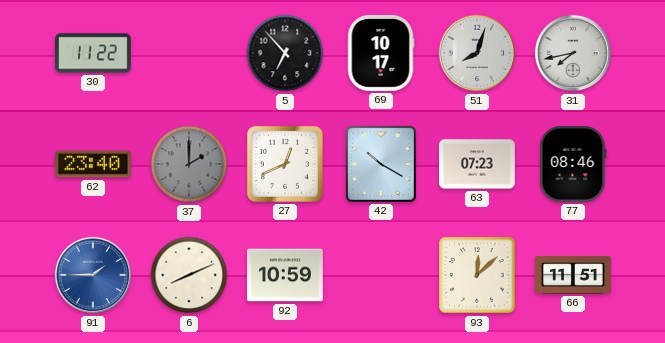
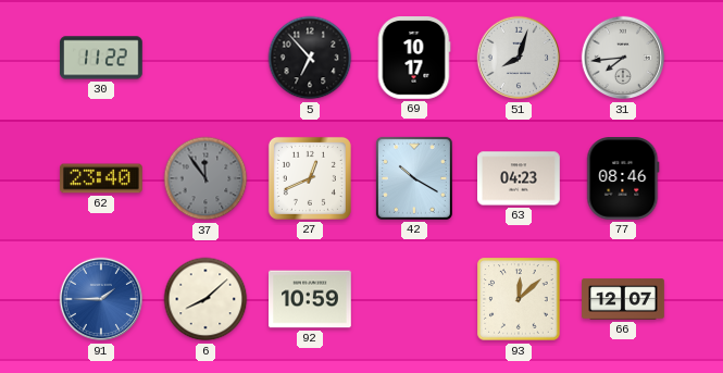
31: 7:43 -> 7:44
37: 2:00 -> 11:54
63: 07:23 -> 04:23
6: 8:11 -> 8:08
66: 11:51 -> 12:07
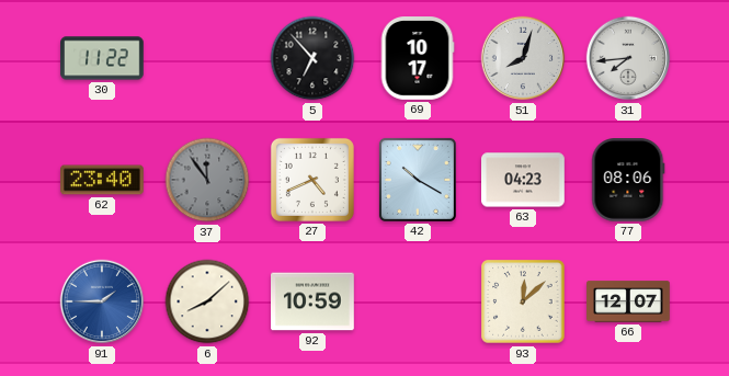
27: 12:41 -> 4:41
77: 08:46 -> 08:06
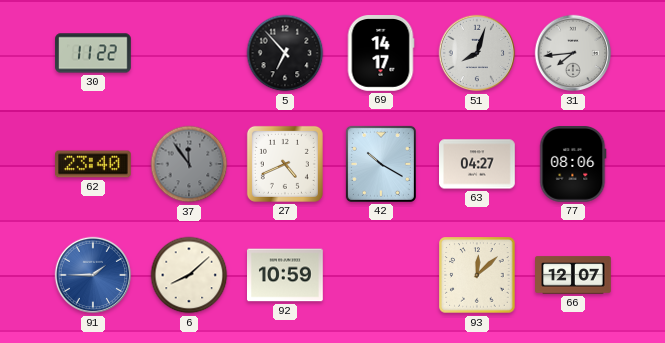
69: 10:17 -> 14:17
63: 04:23 -> 04:27
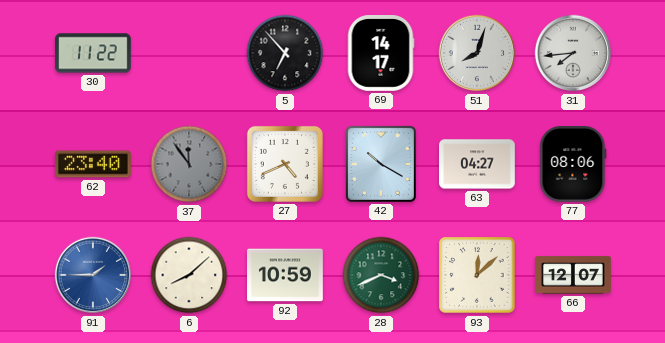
28: none -> 3:41
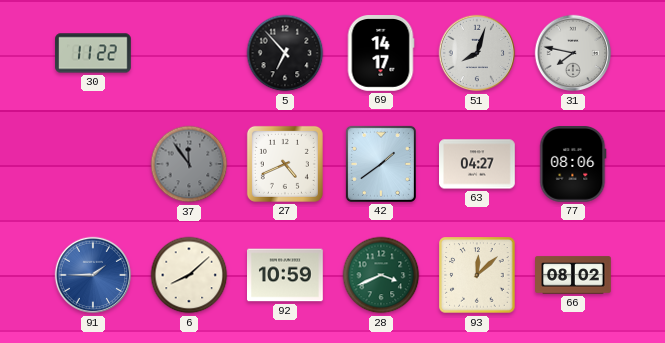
31: 7:44 -> 7:47
62: 23:40 -> none
42: 10:20 -> 1:39
66: 12:07 -> 08:02
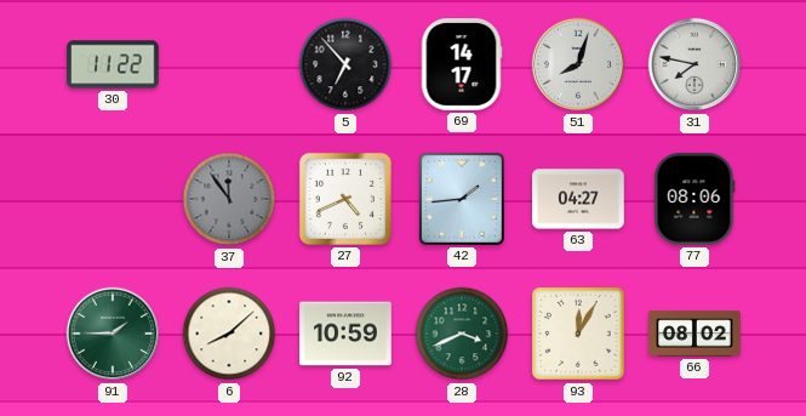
42: 1:39 -> 1:44
91 dial: blue -> green
93: 12:08 -> 12:05
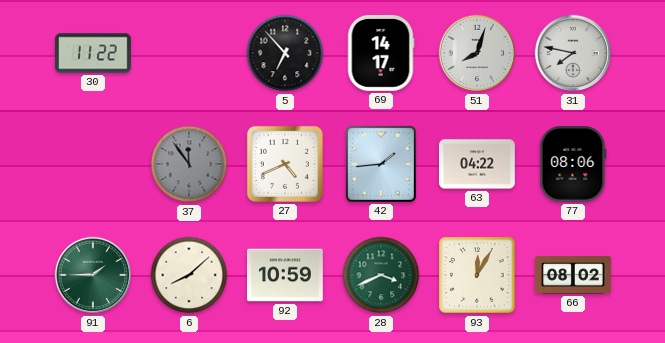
63: 04:27 -> 04:22
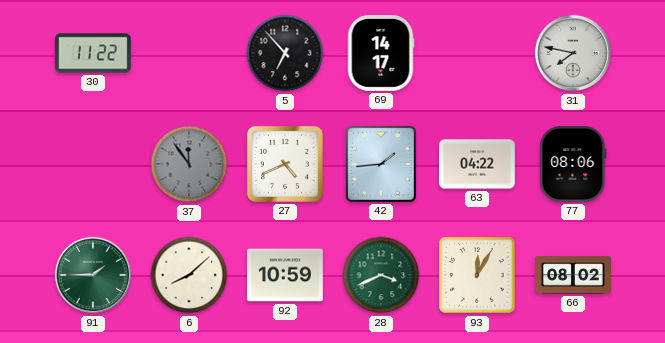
51: 8:03 -> none
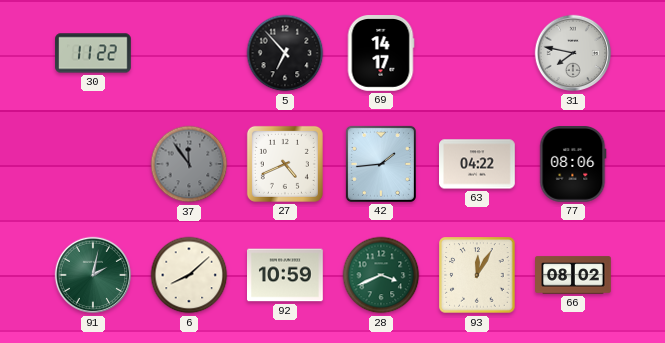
91: 1:45 -> 2:02
